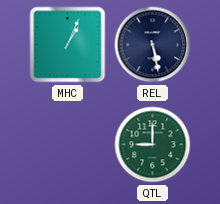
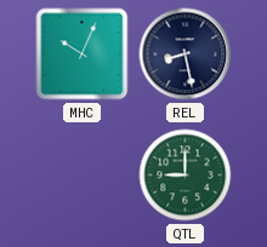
MHC: 1:04 -> 10:04
REL: 5:28 -> 8:28
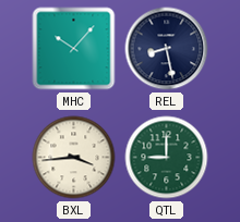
MHC: 10:04 -> 10:07
BXL: none -> 3:44
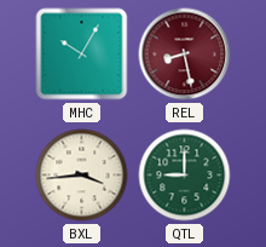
MHC: 10:07 -> 10:05
REL dial: navy -> burgundy
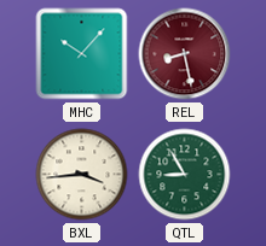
MHC: 10:05 -> 10:07
QTL: 9:00 -> 8:55
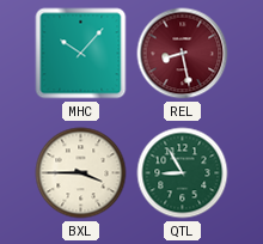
BXL: 3:44 -> 3:45
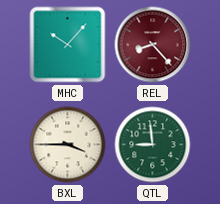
REL: 8:28 -> 8:23
QTL: 8:55 -> 8:59
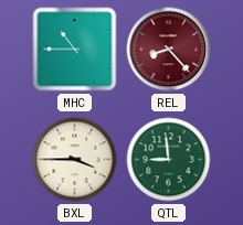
MHC: 10:07 -> 10:45
